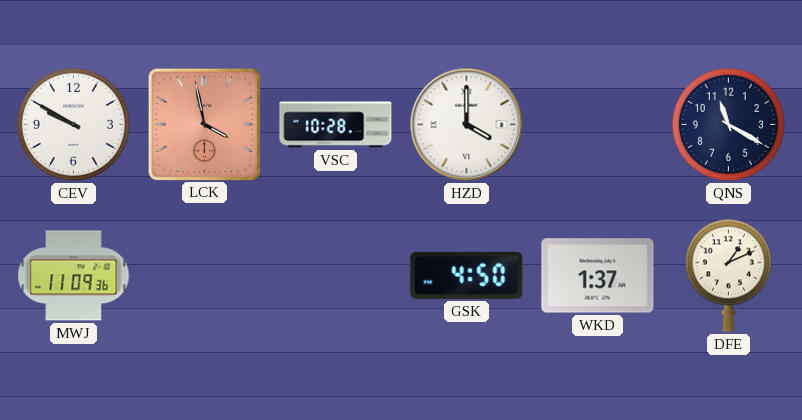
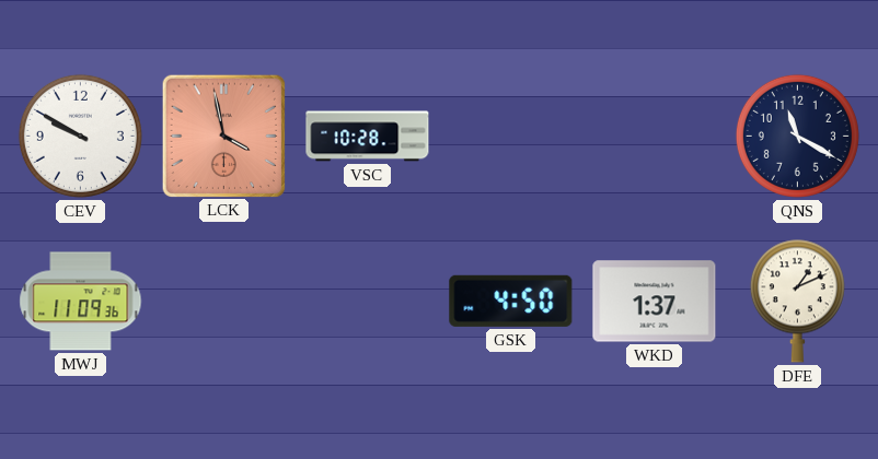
HZD: 4:00 -> none
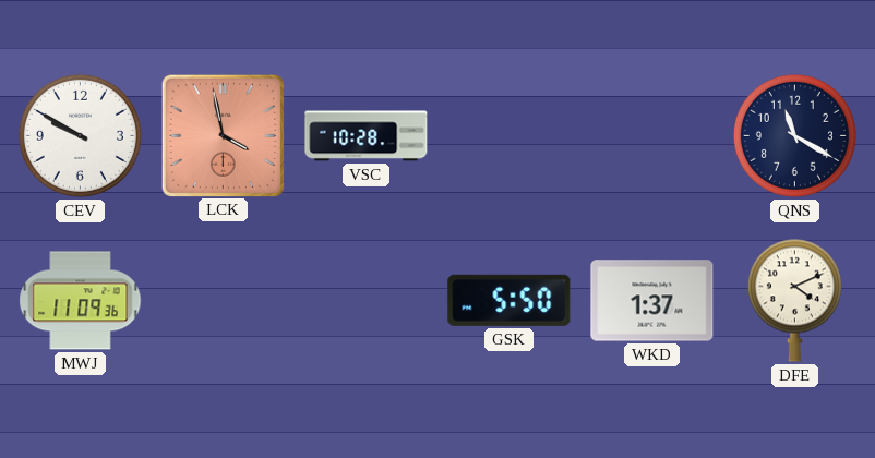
GSK: 4:50 -> 5:50
DFE: 1:11 -> 4:11
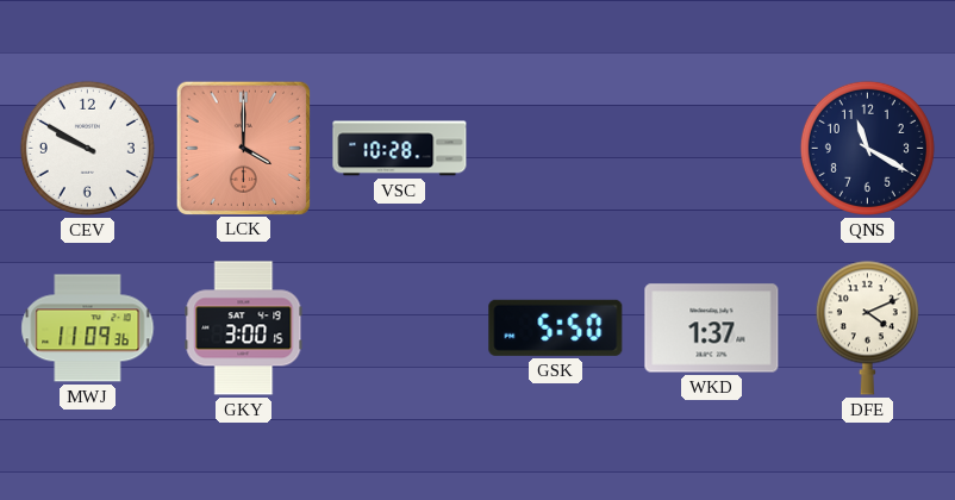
LCK: 3:58 -> 4:00
GKY: none -> 3:00
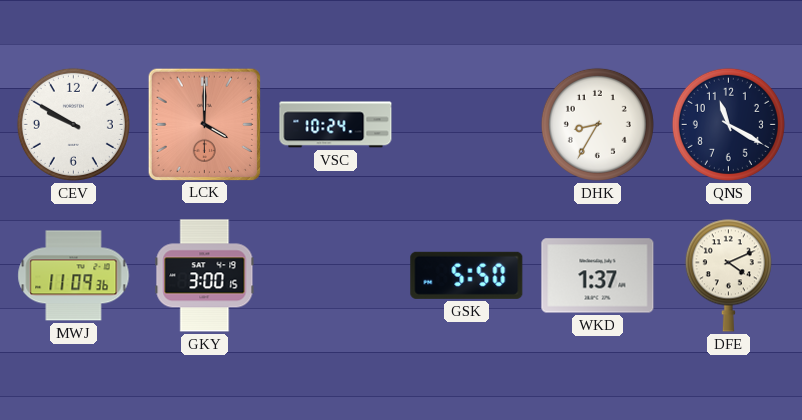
VSC: 10:28 -> 10:24
DHK: none -> 8:35
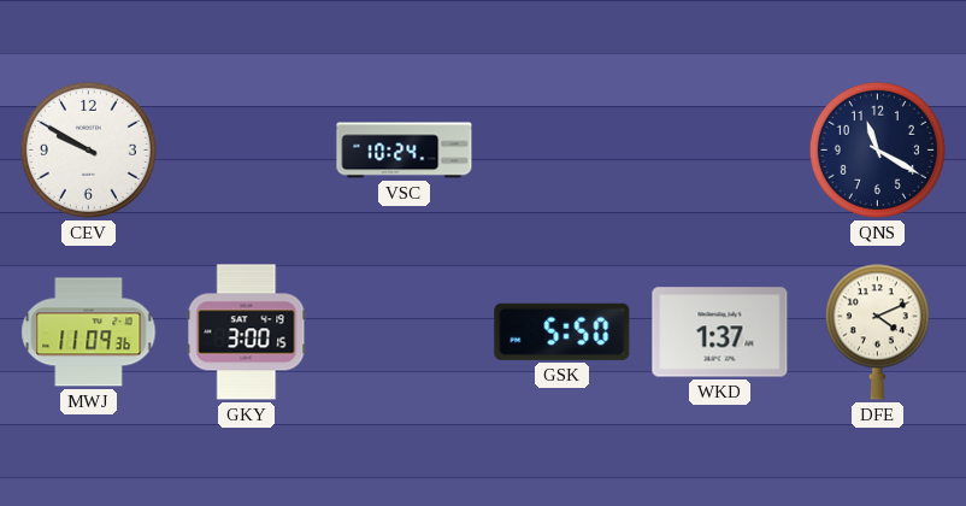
LCK: 4:00 -> none
DHK: 8:35 -> none
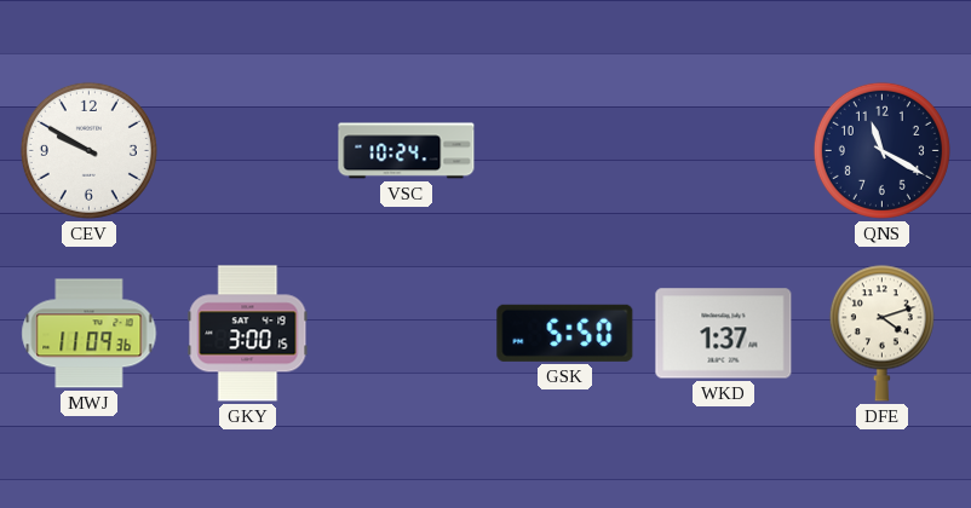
DFE: 4:11 -> 4:12
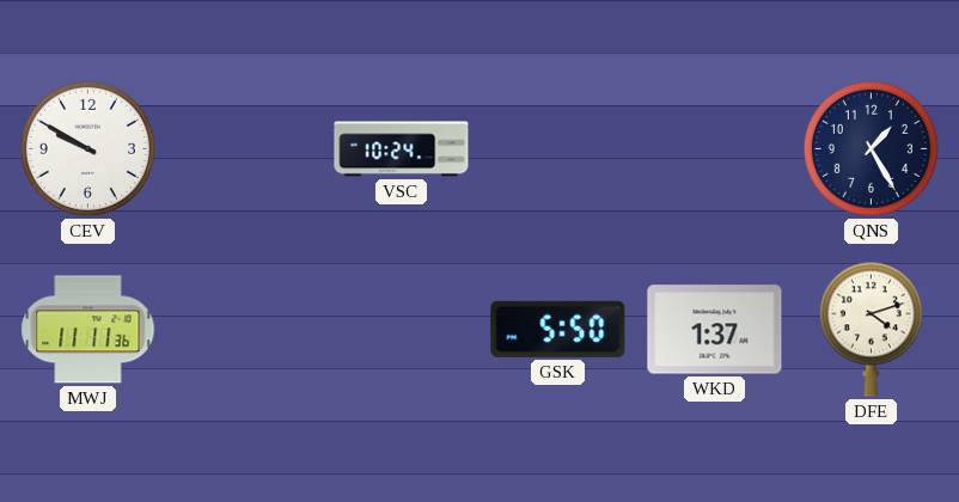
QNS: 11:20 -> 1:25
MWJ: 11:09 -> 11:11
GKY: 3:00 -> none
